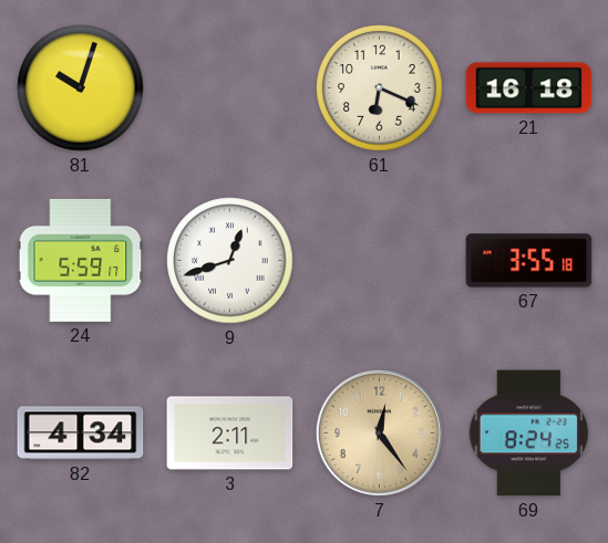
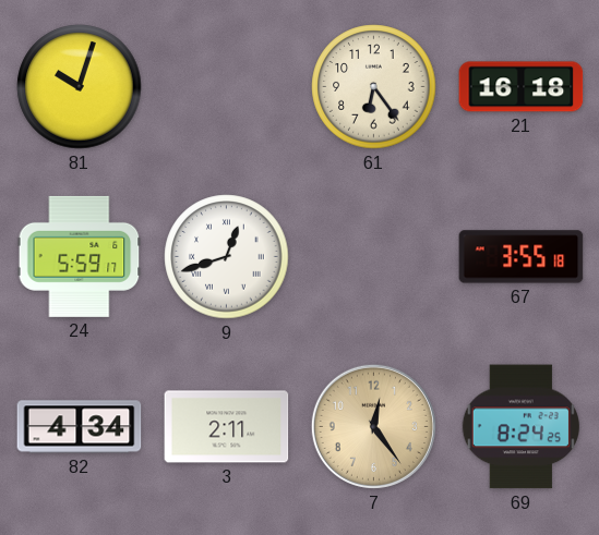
61: 6:19 -> 6:24
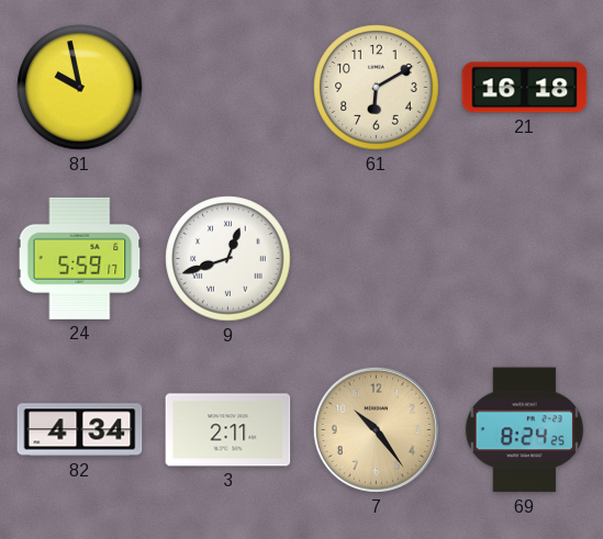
81: 10:03 -> 9:58
61: 6:24 -> 6:10
67: 3:55 -> none
7: 12:24 -> 10:24
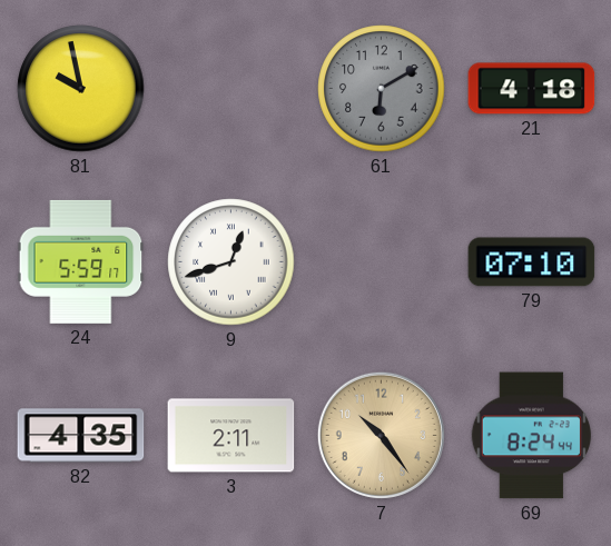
61 dial: cream -> grey
21: 16:18 -> 4:18
79: none -> 07:10
82: 4:34 -> 4:35
69: 8:24:25 -> 8:24:44
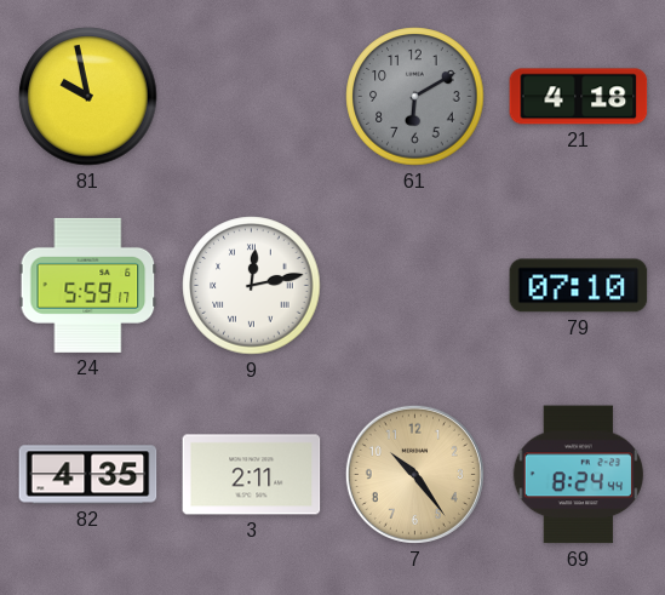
9: 12:42 -> 12:13
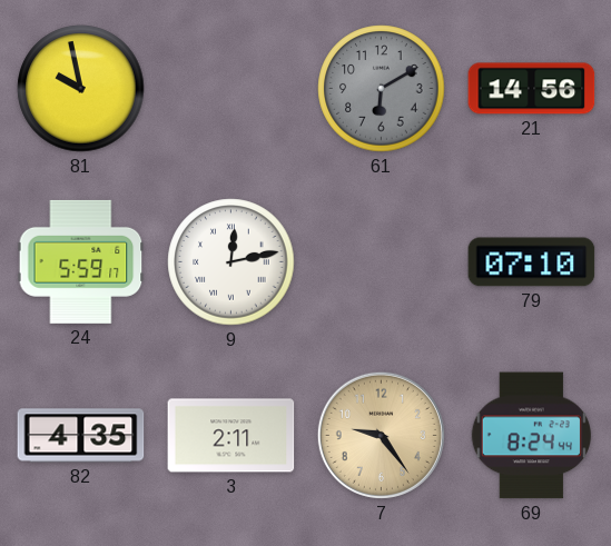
21: 4:18 -> 14:56
7: 10:24 -> 9:24
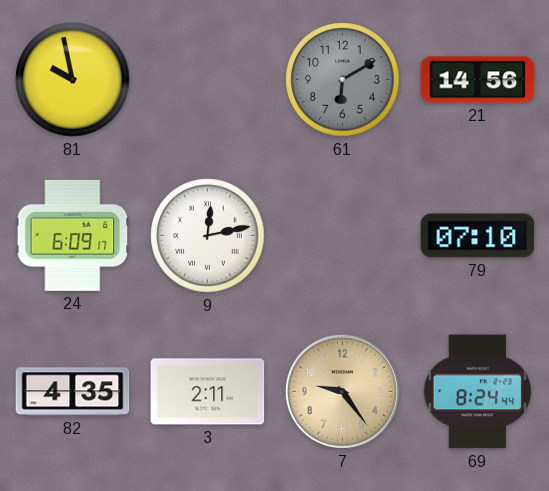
24: 5:59 -> 6:09
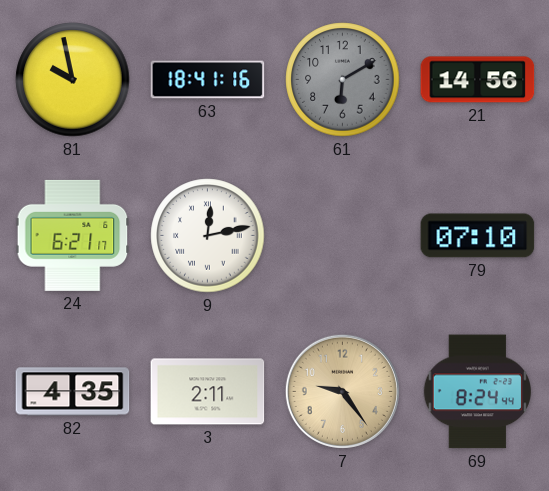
63: none -> 18:41
24: 6:09 -> 6:21
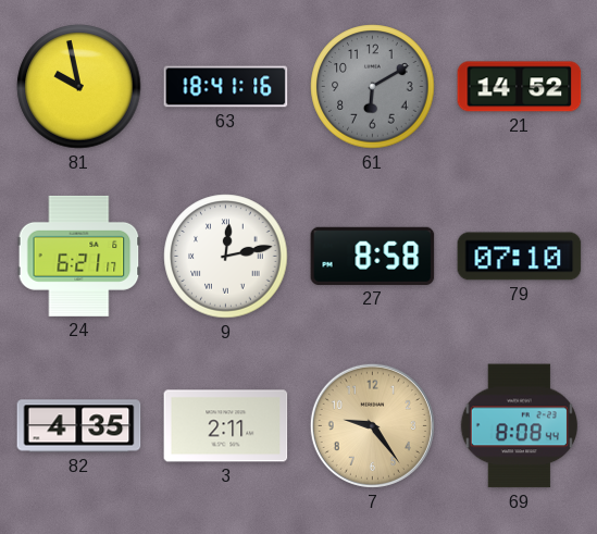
21: 14:56 -> 14:52
27: none -> 8:58
69: 8:24 -> 8:08
